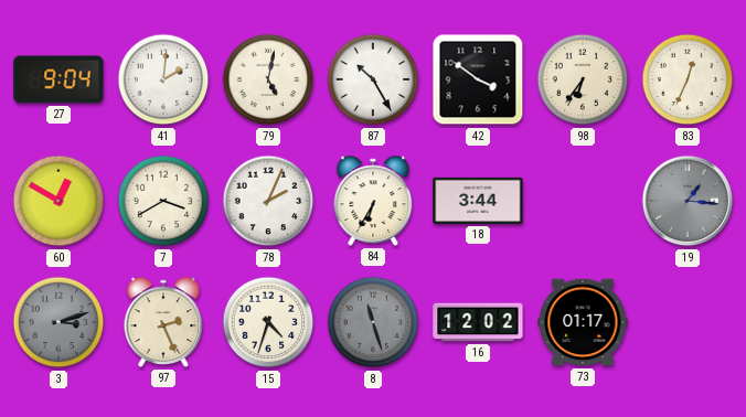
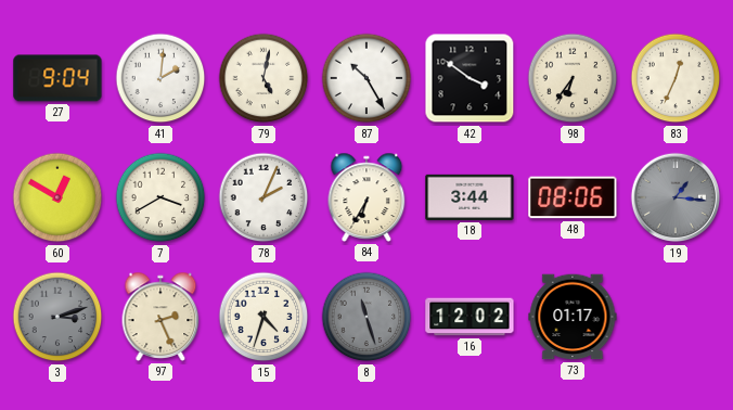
48: none -> 08:06
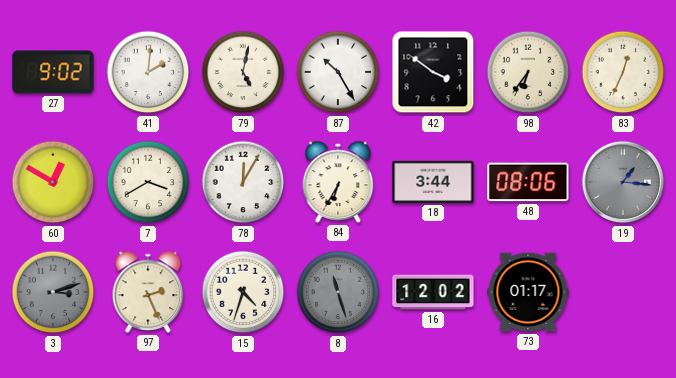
27: 9:04 -> 9:02
78: 2:04 -> 12:05
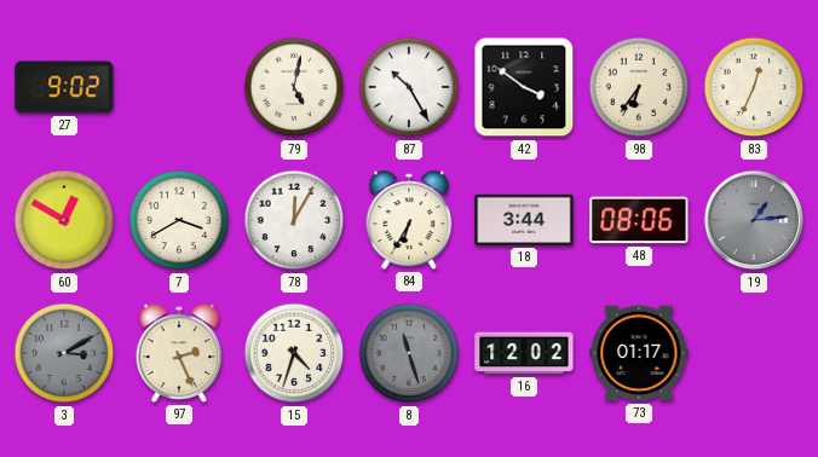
41: 2:01 -> none
19: 1:16 -> 1:14
3: 3:12 -> 3:10
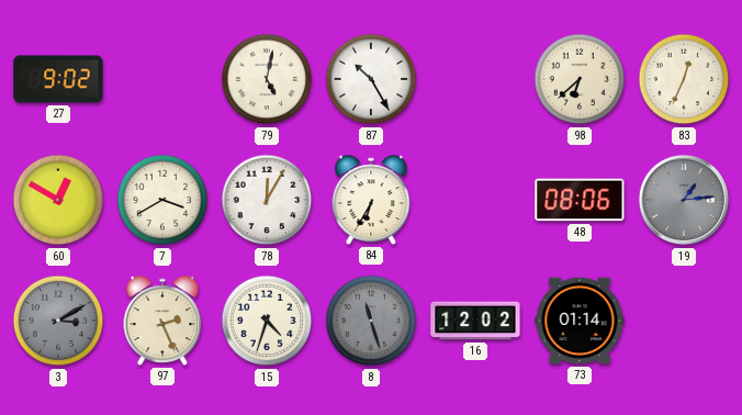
42: 3:51 -> none
98: 6:36 -> 6:38
18: 3:44 -> none
73: 01:17 -> 01:14
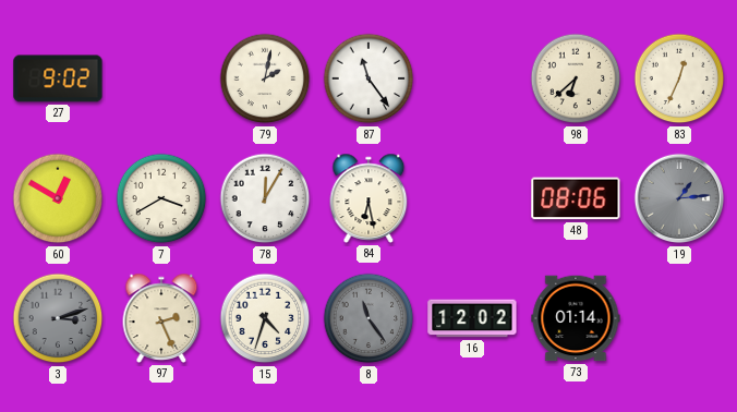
79: 5:02 -> 2:02
87: 10:25 -> 11:24
84: 6:35 -> 6:28
3: 3:10 -> 3:12
8: 11:27 -> 11:24
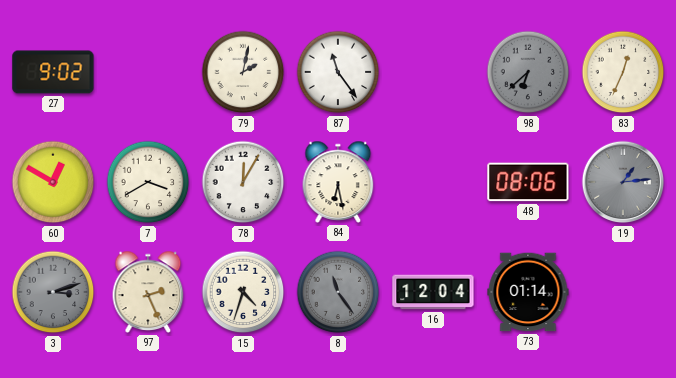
98 dial: cream -> grey
16: 12:02 -> 12:04
